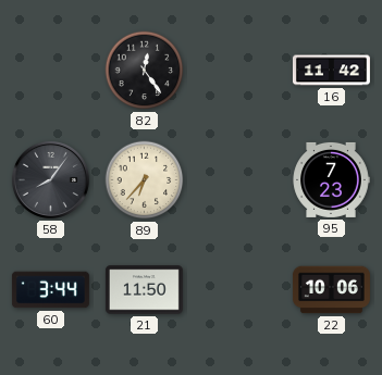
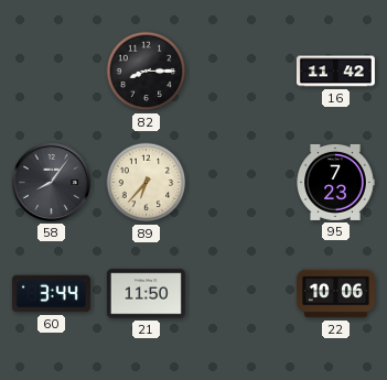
82: 12:24 -> 8:15
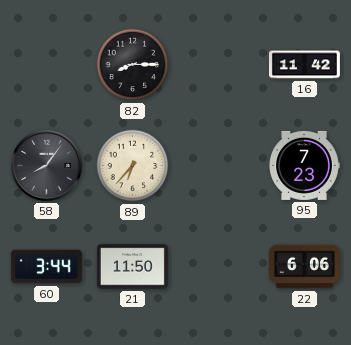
22: 10:06 -> 6:06
